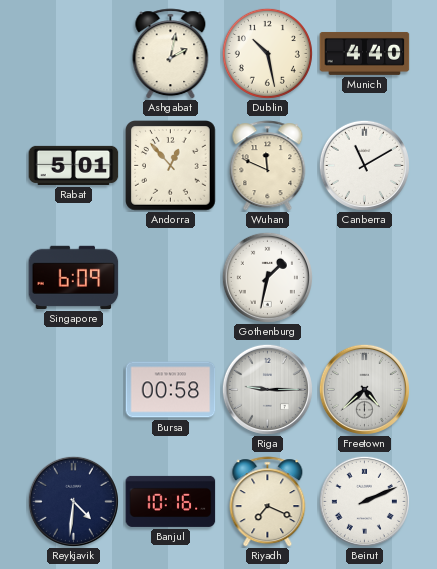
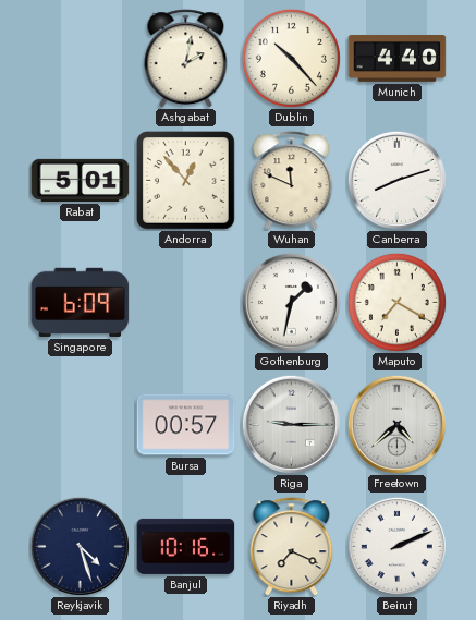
Dublin: 10:28 -> 10:23
Canberra: 11:10 -> 8:12
Maputo: none -> 7:20
Bursa: 00:58 -> 00:57
Reykjavik: 4:31 -> 4:27
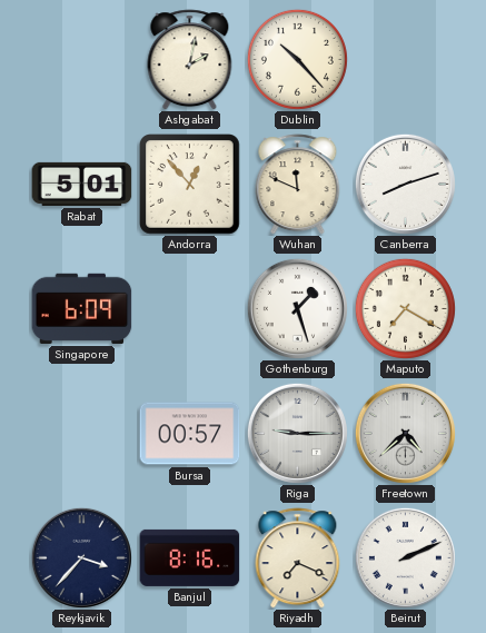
Munich: 4:40 -> none
Gothenburg: 1:32 -> 1:27
Reykjavik: 4:27 -> 3:37
Banjul: 10:16 -> 8:16
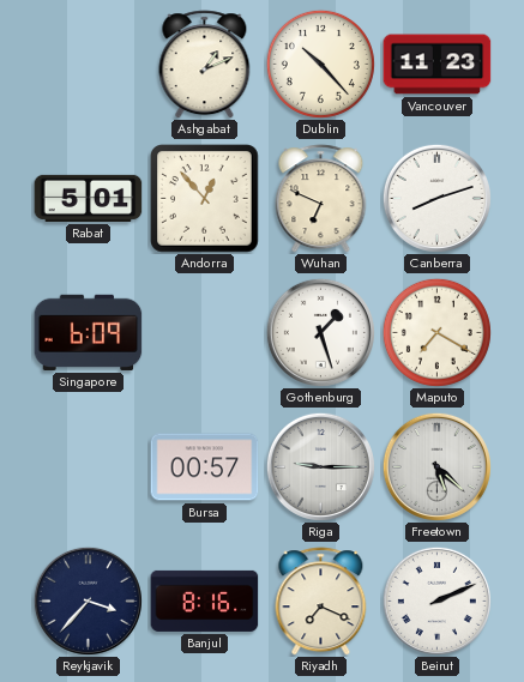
Ashgabat: 2:02 -> 1:11
Vancouver: none -> 11:23
Wuhan: 11:49 -> 6:49
Freetown: 4:38 -> 5:22
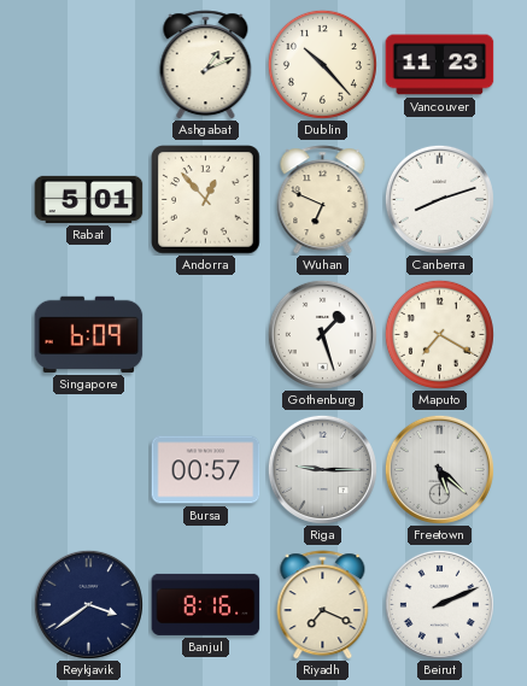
Reykjavik: 3:37 -> 3:39
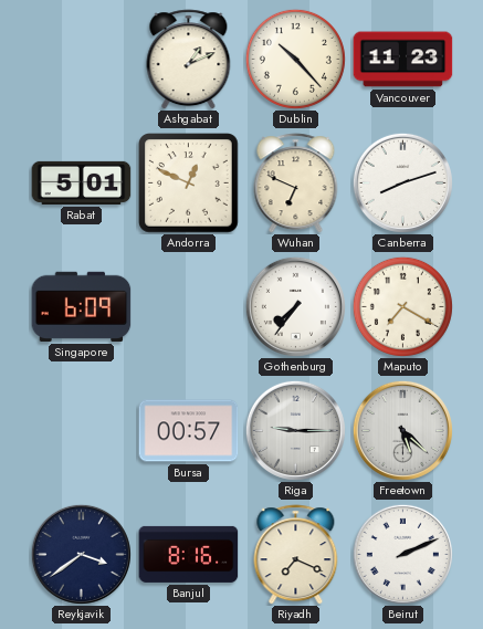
Andorra: 12:53 -> 12:49
Gothenburg: 1:27 -> 7:36
